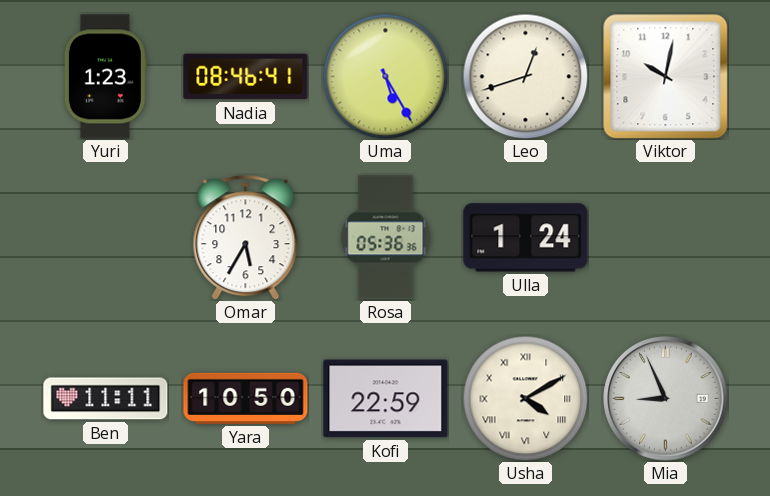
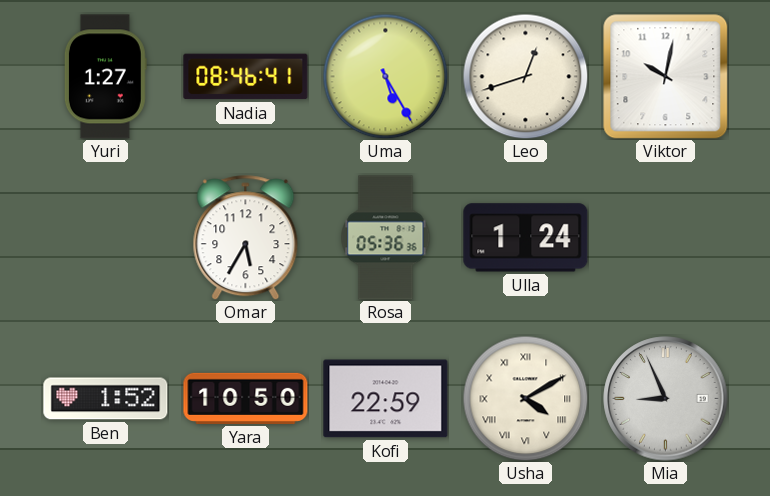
Yuri: 1:23 -> 1:27
Ben: 11:11 -> 1:52
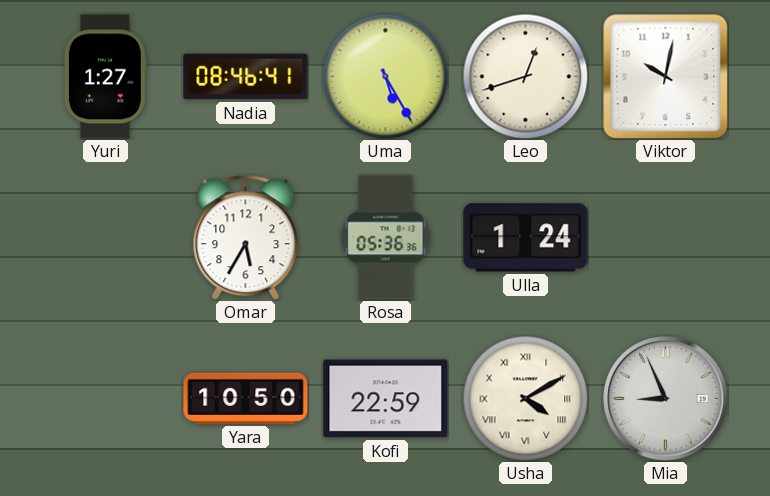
Ben: 1:52 -> none
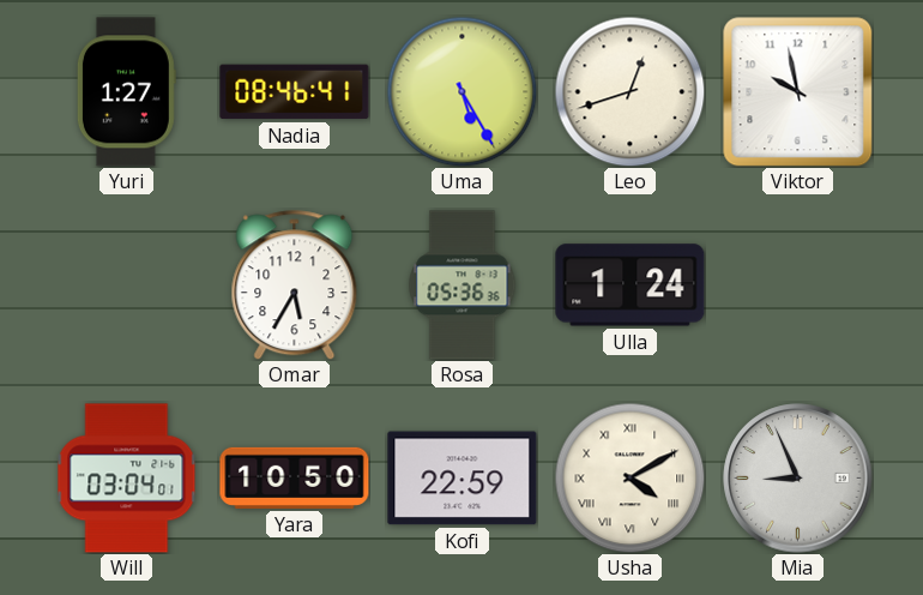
Viktor: 10:02 -> 9:58
Will: none -> 03:04
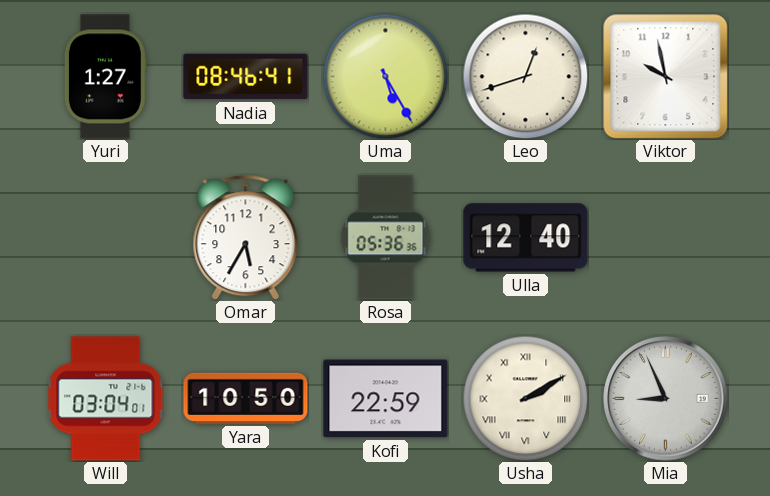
Ulla: 1:24 -> 12:40
Usha: 4:10 -> 2:10
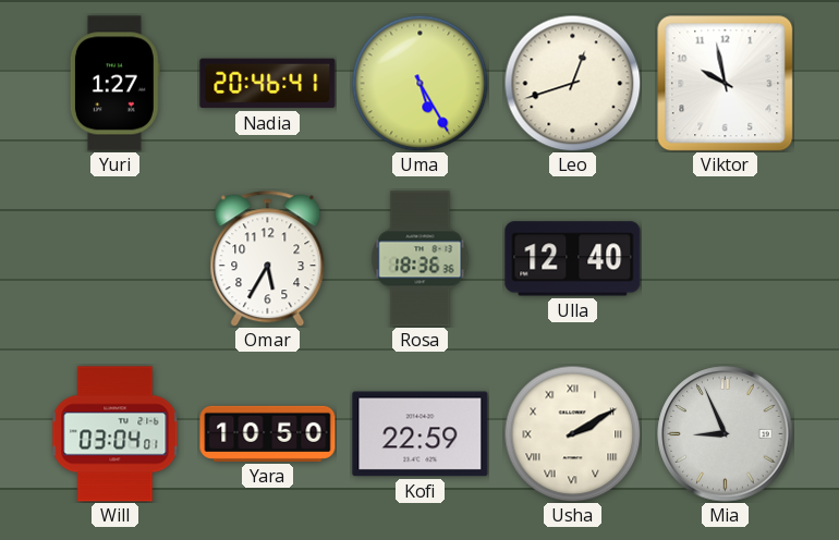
Nadia: 08:46 -> 20:46
Rosa: 05:36 -> 18:36
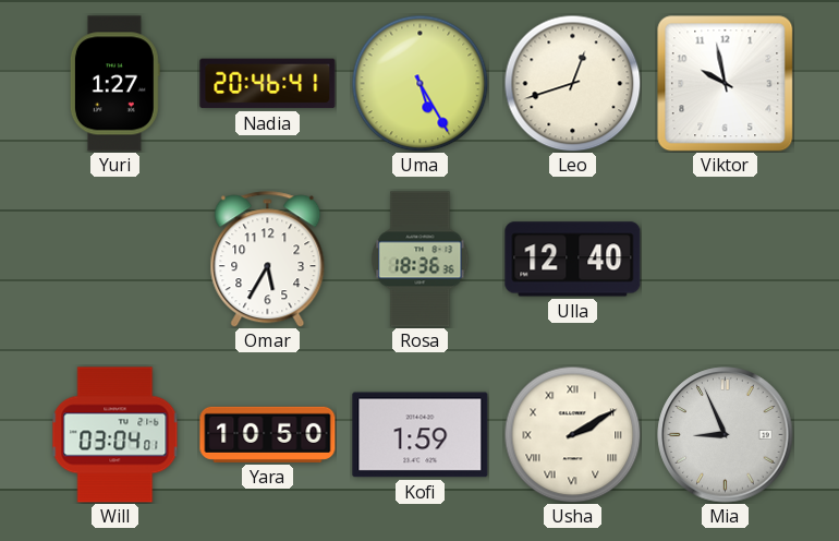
Kofi: 22:59 -> 1:59
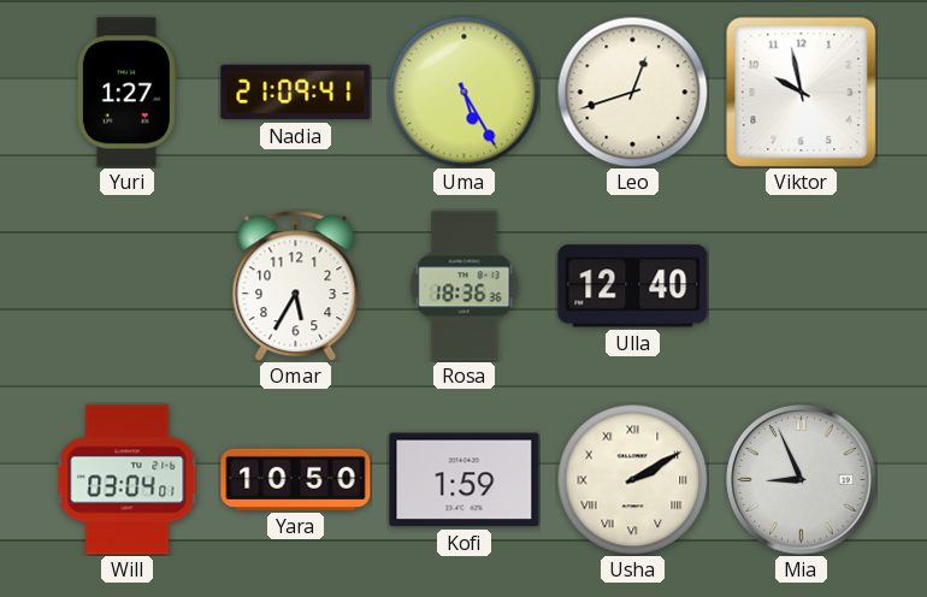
Nadia: 20:46 -> 21:09
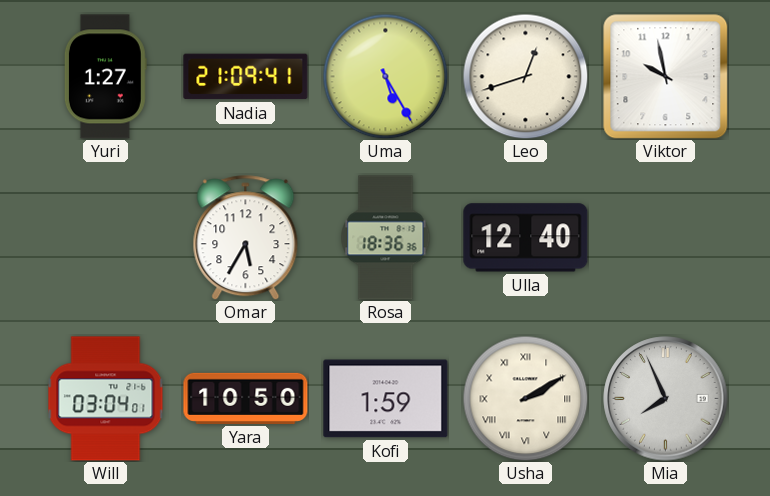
Mia: 8:56 -> 7:56
